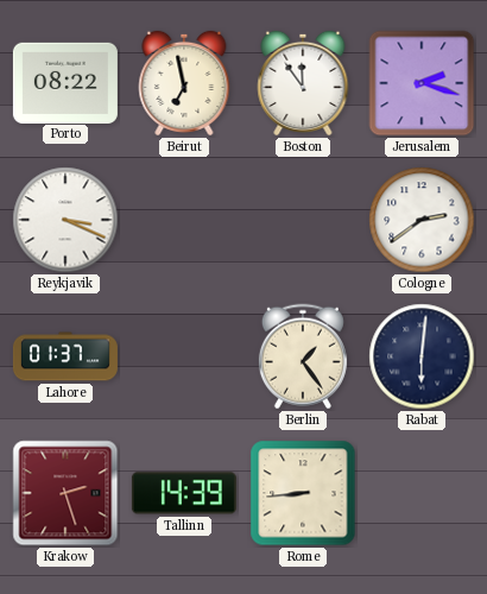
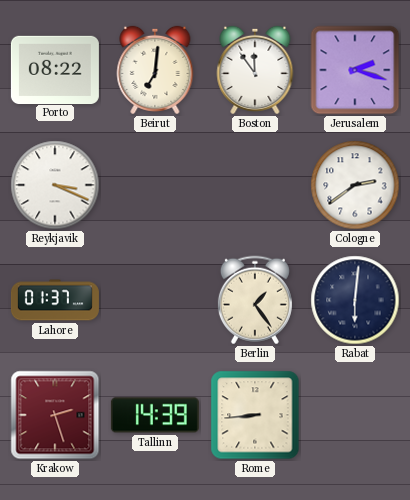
Beirut: 6:58 -> 7:01
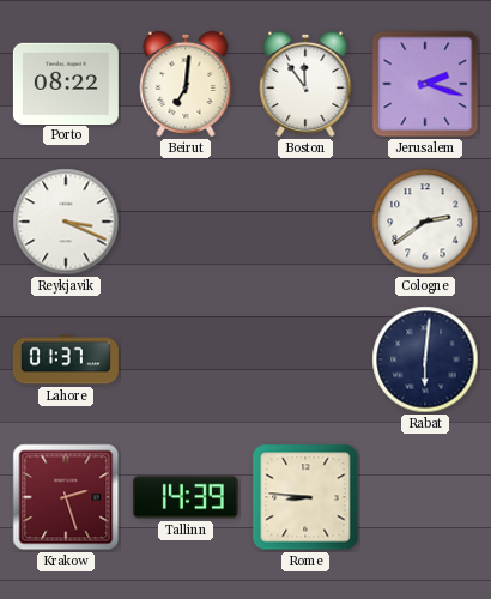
Berlin: 1:24 -> none
Rome: 8:44 -> 8:46
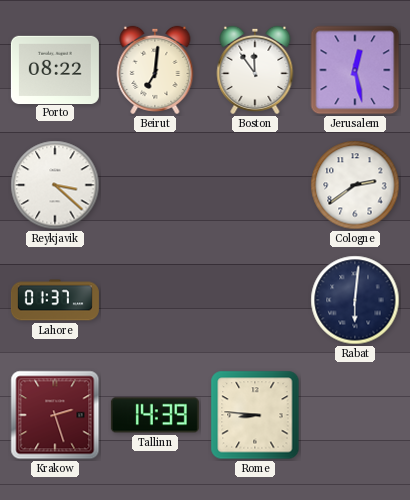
Jerusalem: 2:18 -> 12:28
Reykjavik: 3:19 -> 3:22
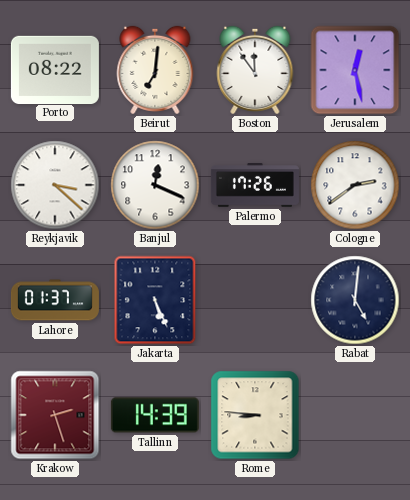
Banjul: none -> 12:19
Palermo: none -> 17:26
Jakarta: none -> 5:26
Rabat: 6:01 -> 5:01
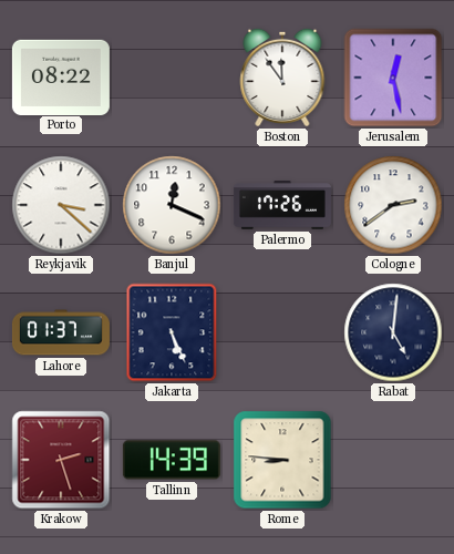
Beirut: 7:01 -> none
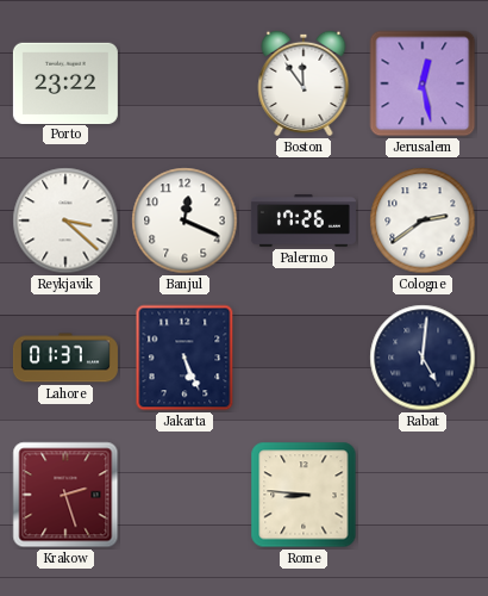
Porto: 08:22 -> 23:22
Tallinn: 14:39 -> none
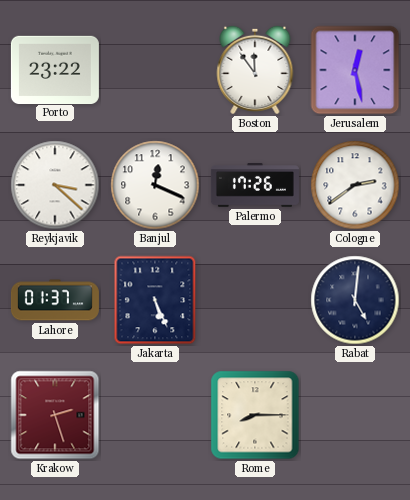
Rome: 8:46 -> 8:15
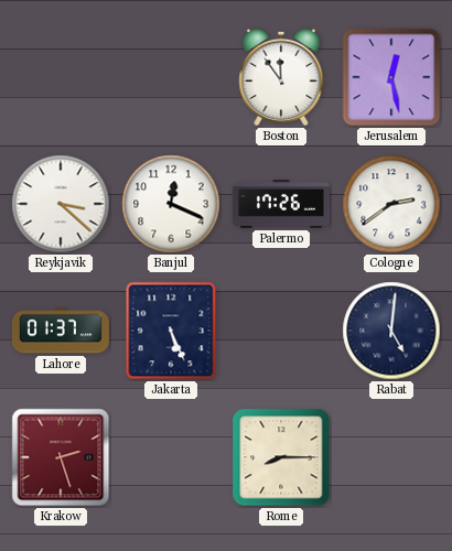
Porto: 23:22 -> none
